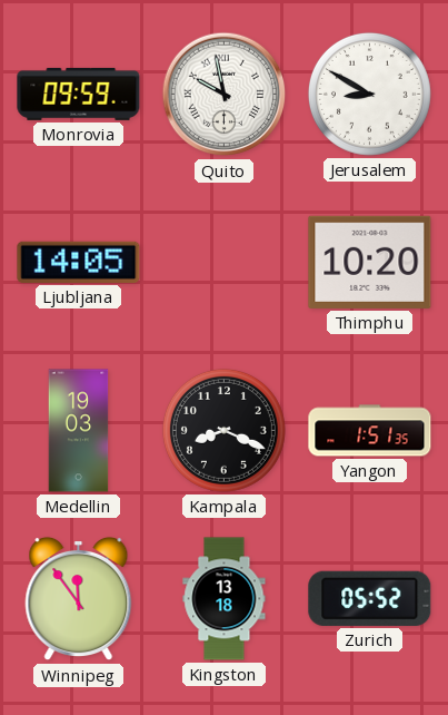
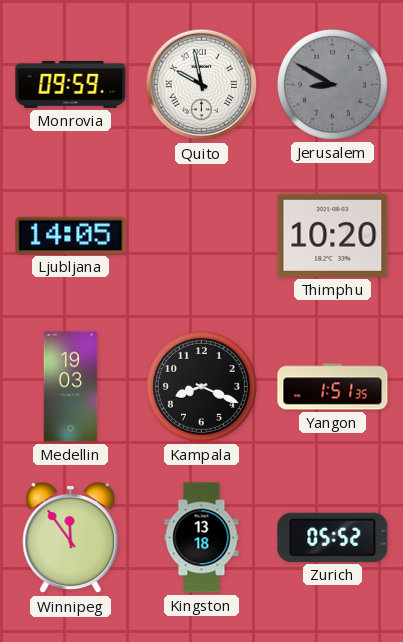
Jerusalem dial: white -> grey
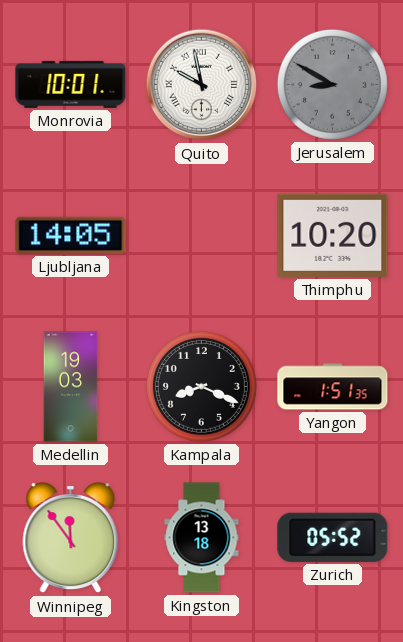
Monrovia: 09:59 -> 10:01
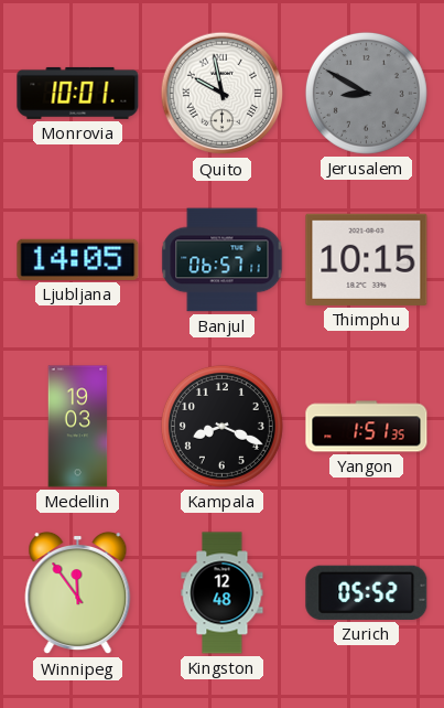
Banjul: none -> 06:57
Thimphu: 10:20 -> 10:15
Kingston: 13:18 -> 12:48
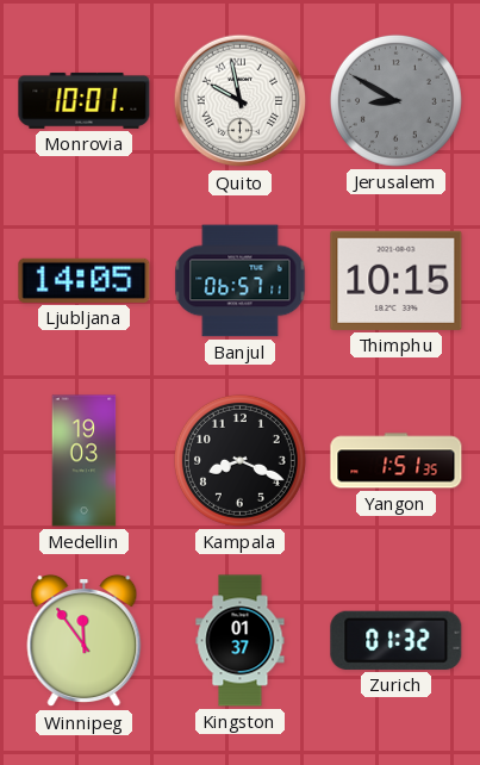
Kingston: 12:48 -> 01:37
Zurich: 05:52 -> 01:32
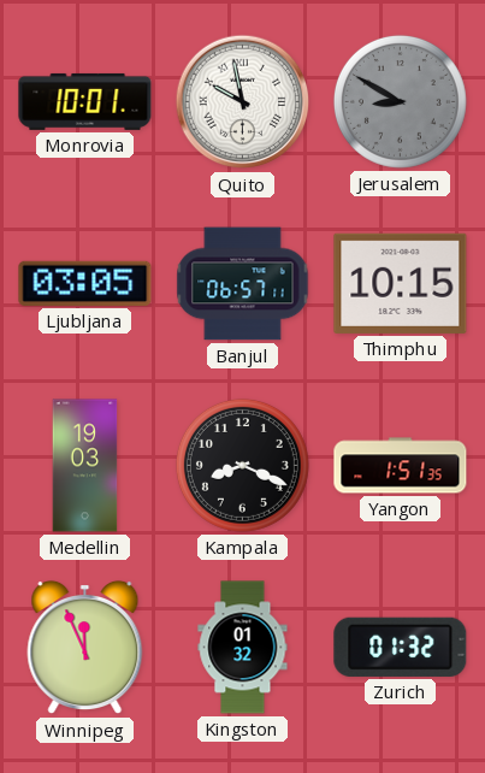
Ljubljana: 14:05 -> 03:05
Winnipeg: 11:54 -> 11:56
Kingston: 01:37 -> 01:32
